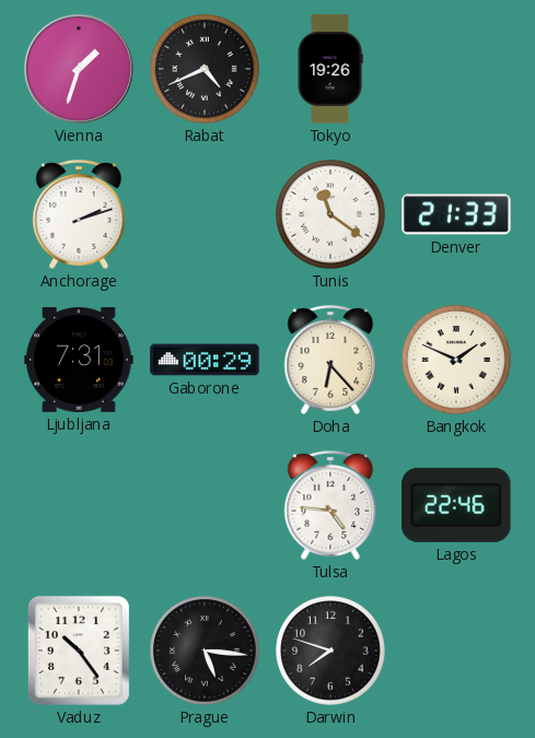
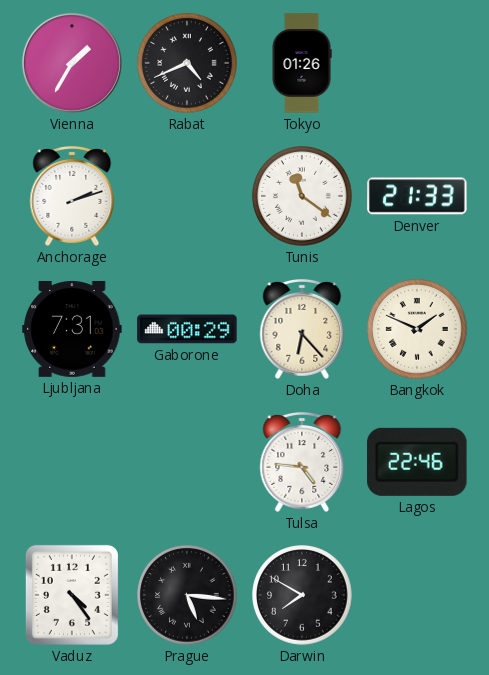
Vienna: 1:33 -> 1:35
Tokyo: 19:26 -> 01:26
Vaduz: 10:24 -> 4:24
Darwin: 7:48 -> 7:50
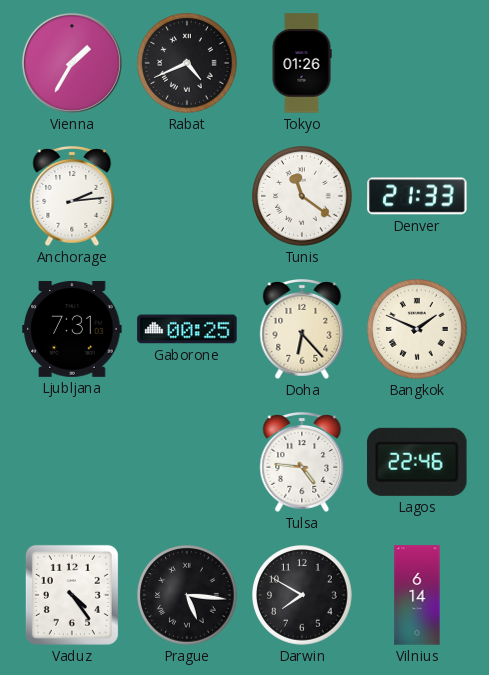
Anchorage: 2:12 -> 2:14
Gaborone: 00:29 -> 00:25
Vilnius: none -> 6:14
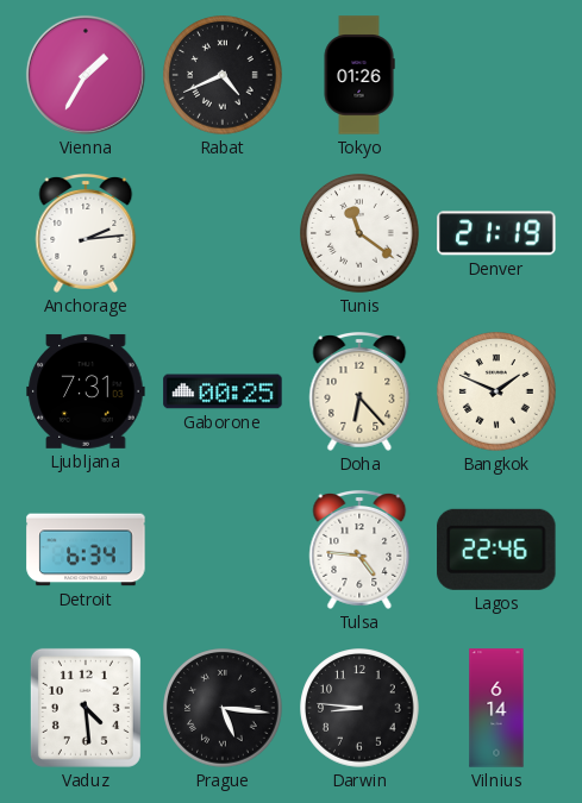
Denver: 21:33 -> 21:19
Detroit: none -> 6:34
Vaduz: 4:24 -> 4:29
Darwin: 7:50 -> 8:46
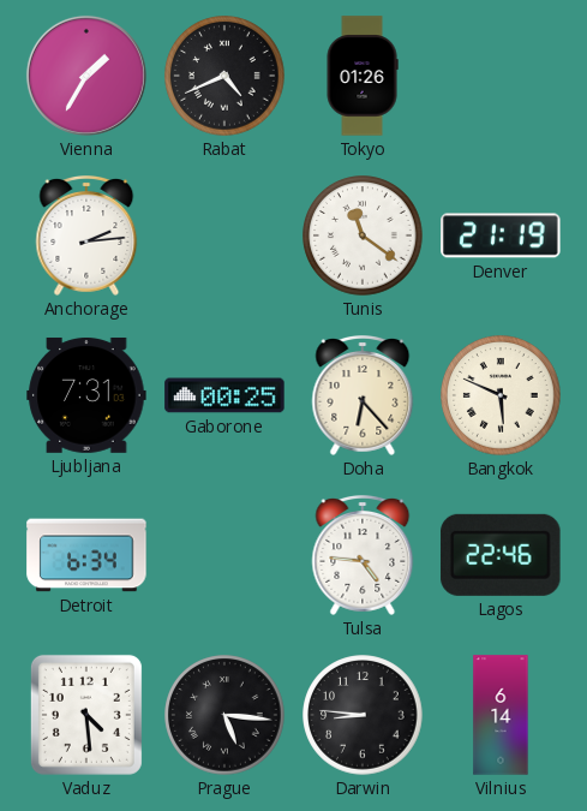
Bangkok: 1:49 -> 5:49
